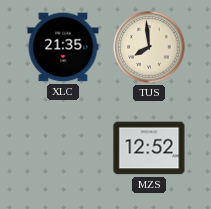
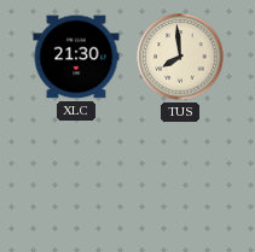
XLC: 21:35 -> 21:30
MZS: 12:52 -> none
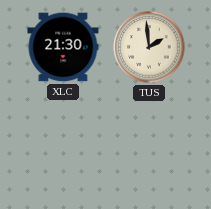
TUS: 7:59 -> 1:59
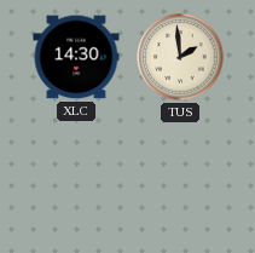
XLC: 21:30 -> 14:30
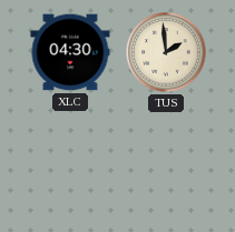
XLC: 14:30 -> 04:30
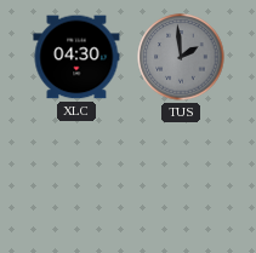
TUS dial: cream -> grey
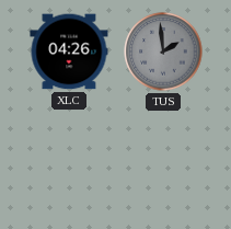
XLC: 04:30 -> 04:26
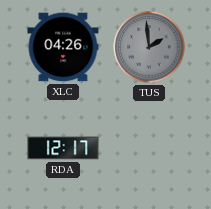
RDA: none -> 12:17
